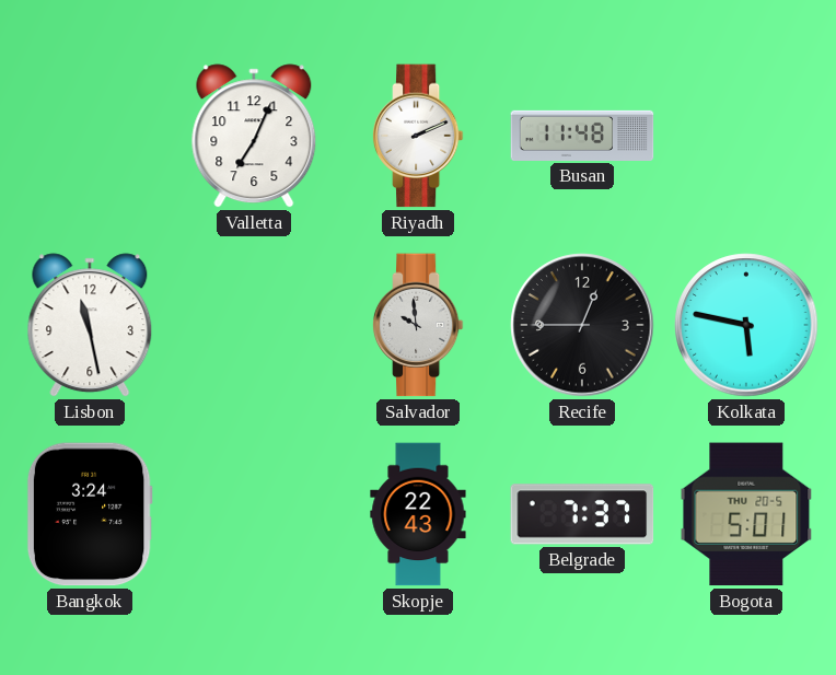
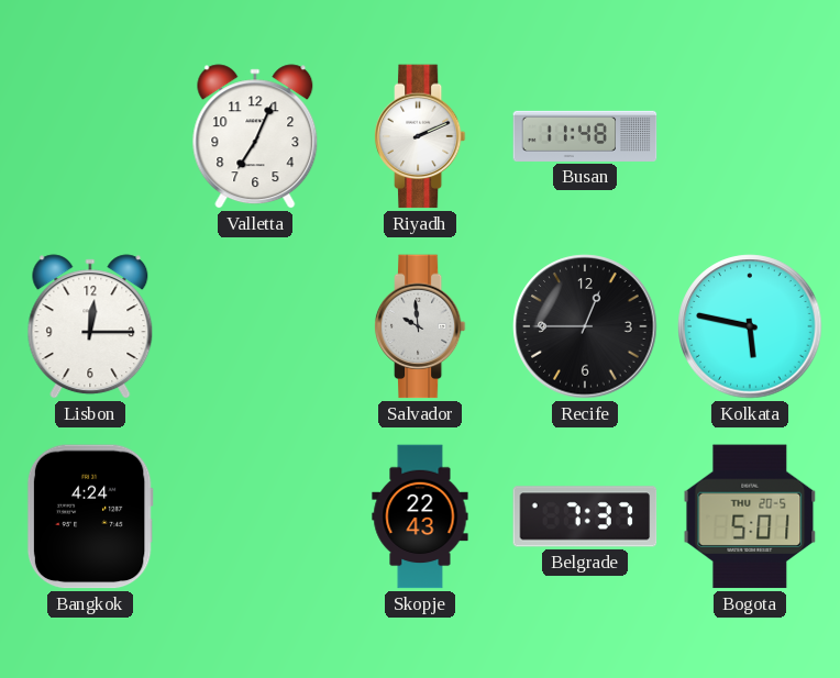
Lisbon: 11:28 -> 12:15
Bangkok: 3:24 -> 4:24
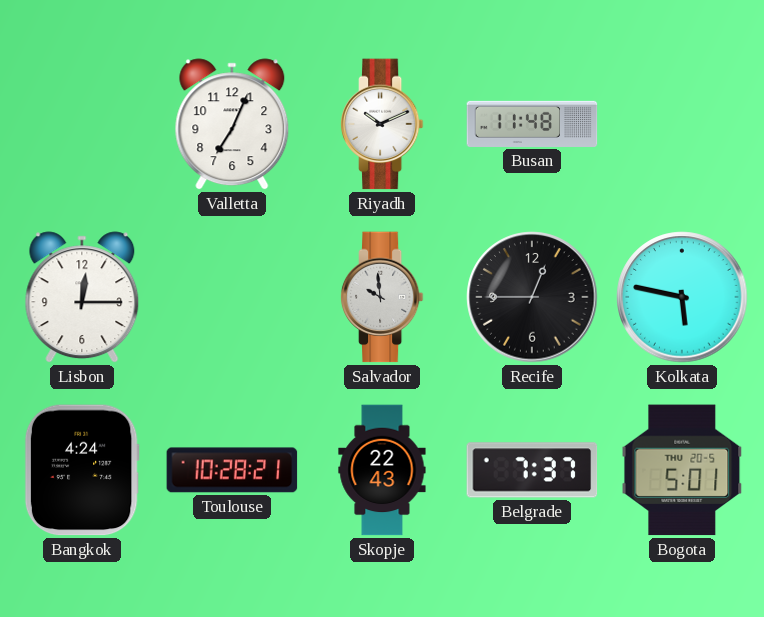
Riyadh: 2:11 -> 10:11
Toulouse: none -> 10:28
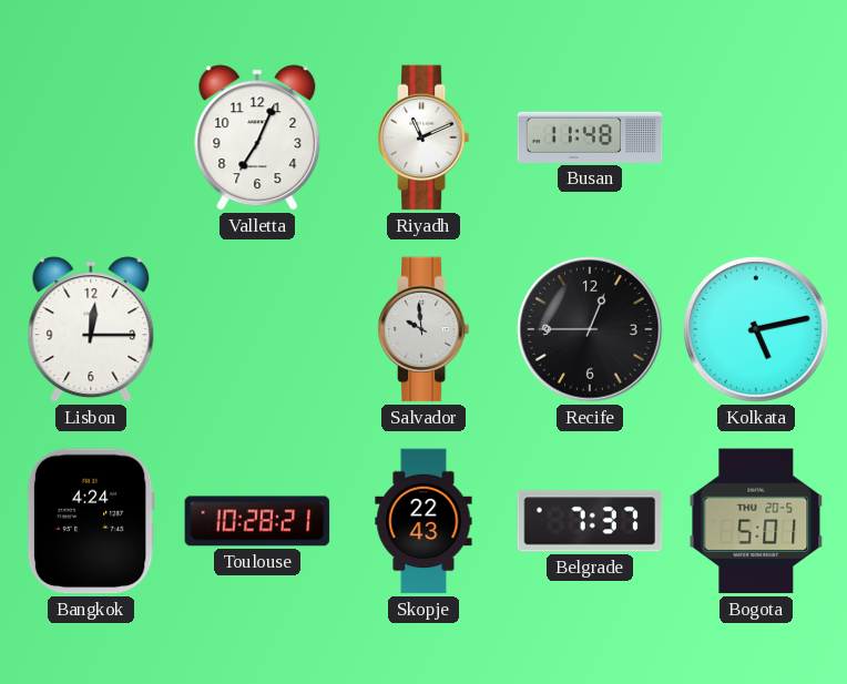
Riyadh: 10:11 -> 11:11
Kolkata: 5:47 -> 5:13
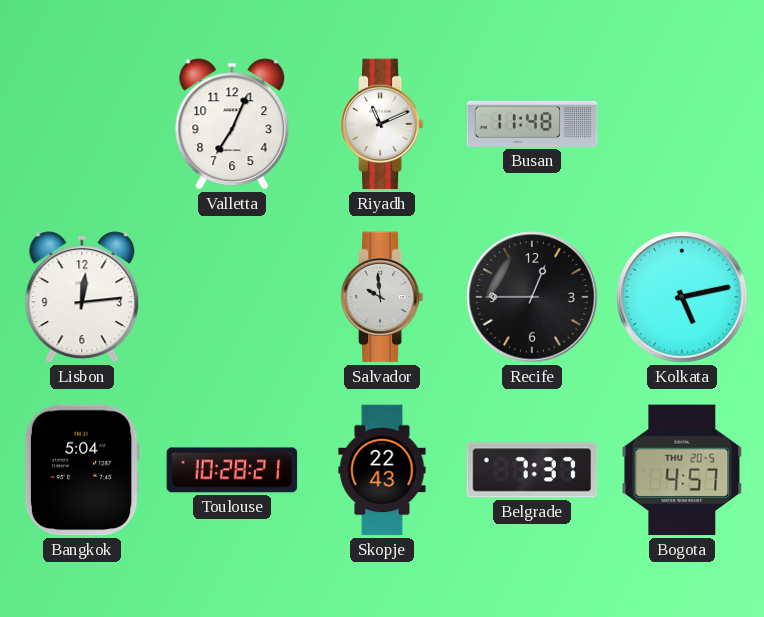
Lisbon: 12:15 -> 12:14
Bangkok: 4:24 -> 5:04
Bogota: 5:01 -> 4:57
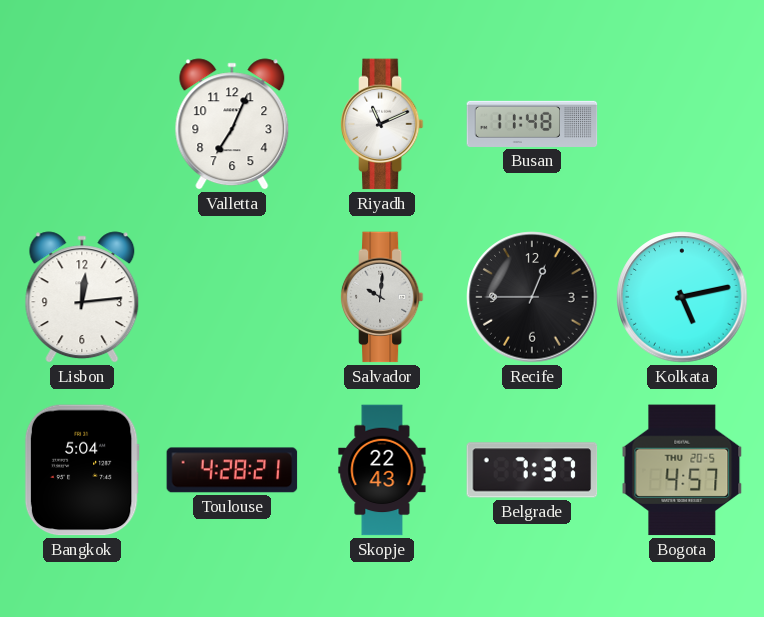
Salvador: 9:59 -> 10:01
Toulouse: 10:28 -> 4:28
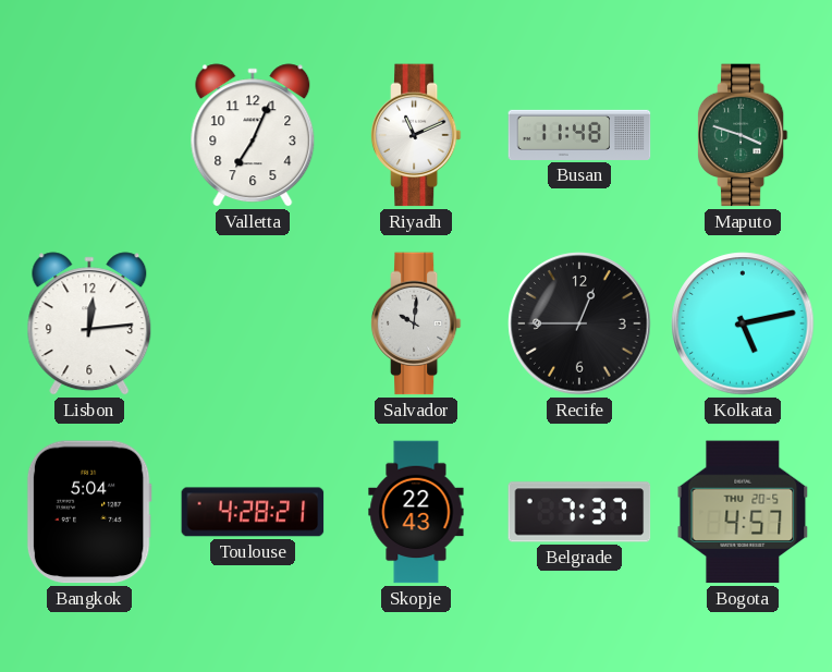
Maputo: none -> 3:48
